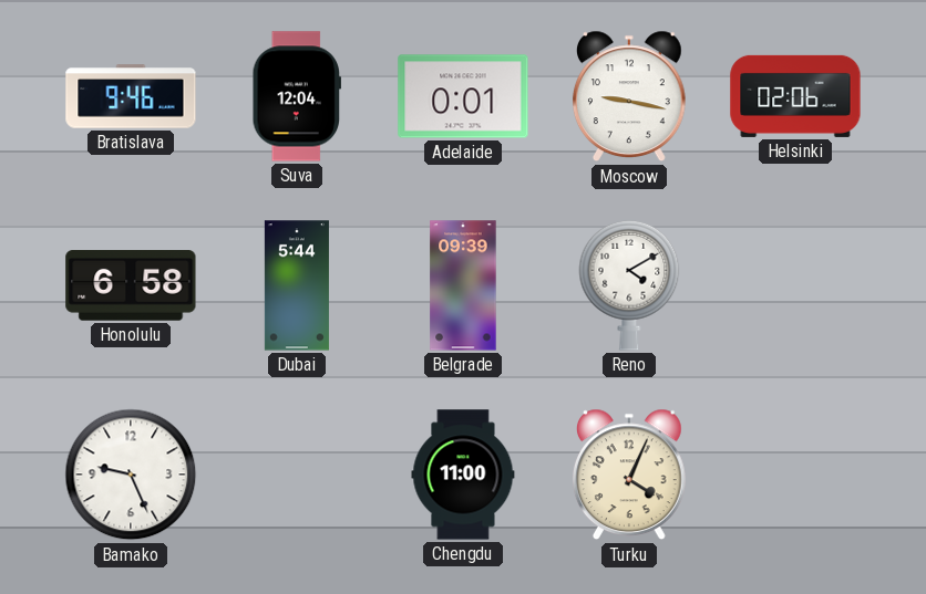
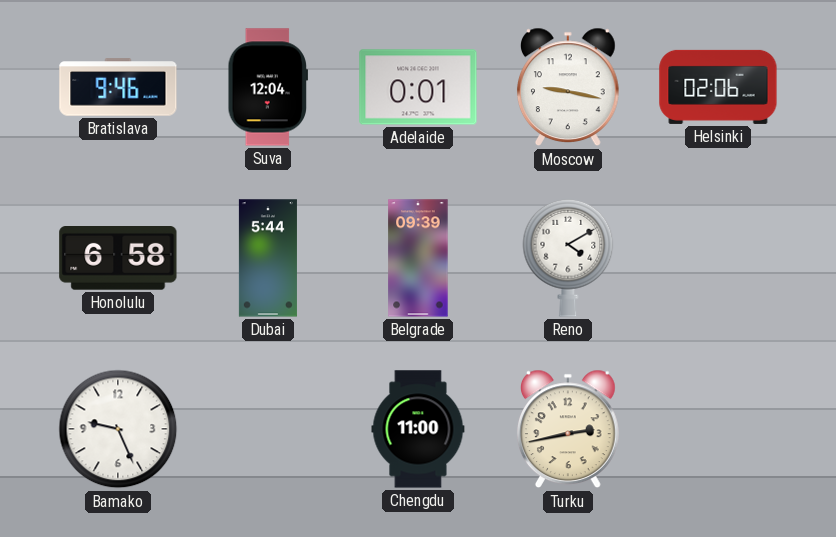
Turku: 4:04 -> 2:43
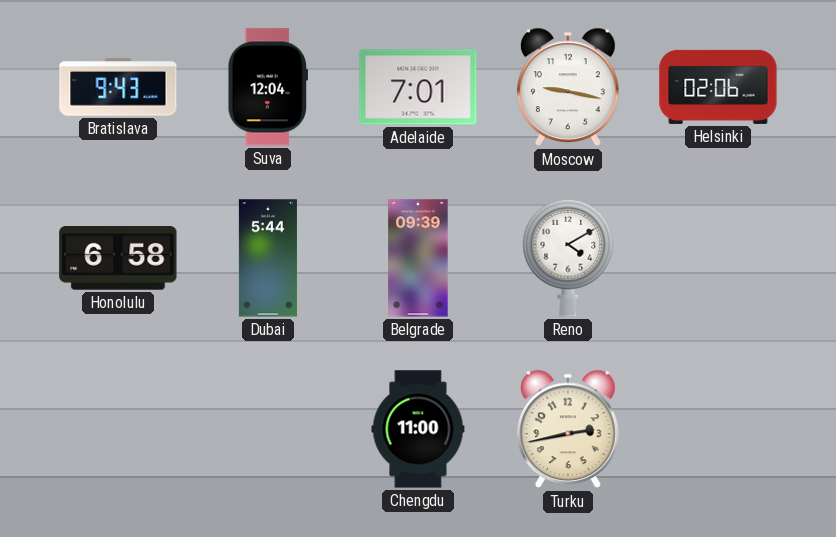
Bratislava: 9:46 -> 9:43
Adelaide: 0:01 -> 7:01
Bamako: 9:26 -> none
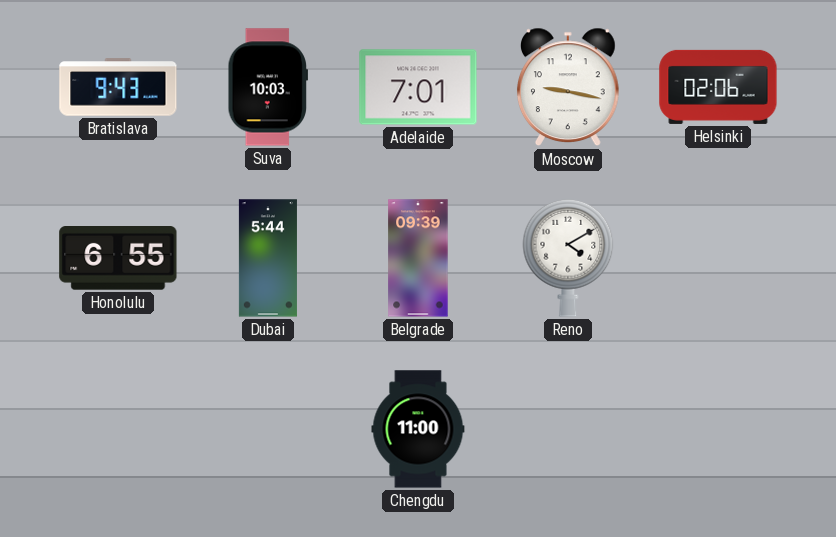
Suva: 12:04 -> 10:03
Honolulu: 6:58 -> 6:55
Turku: 2:43 -> none
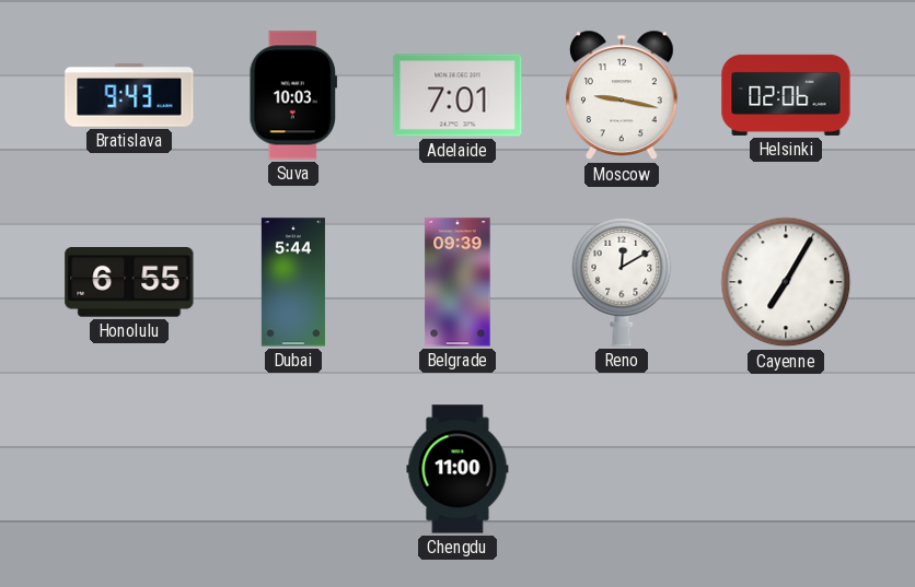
Reno: 4:10 -> 12:10
Cayenne: none -> 7:05
